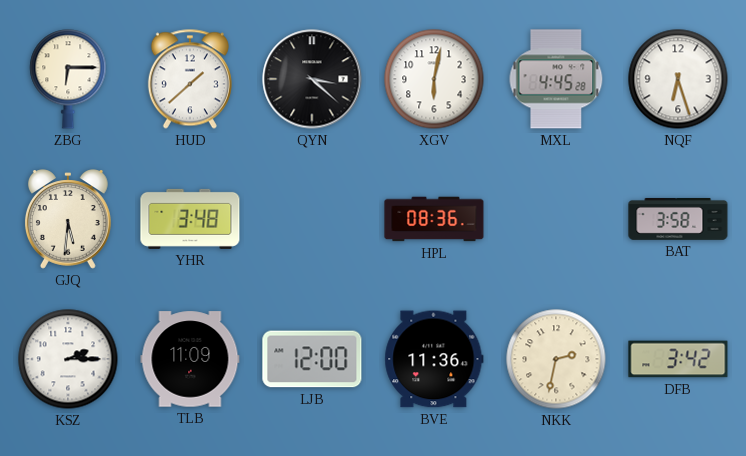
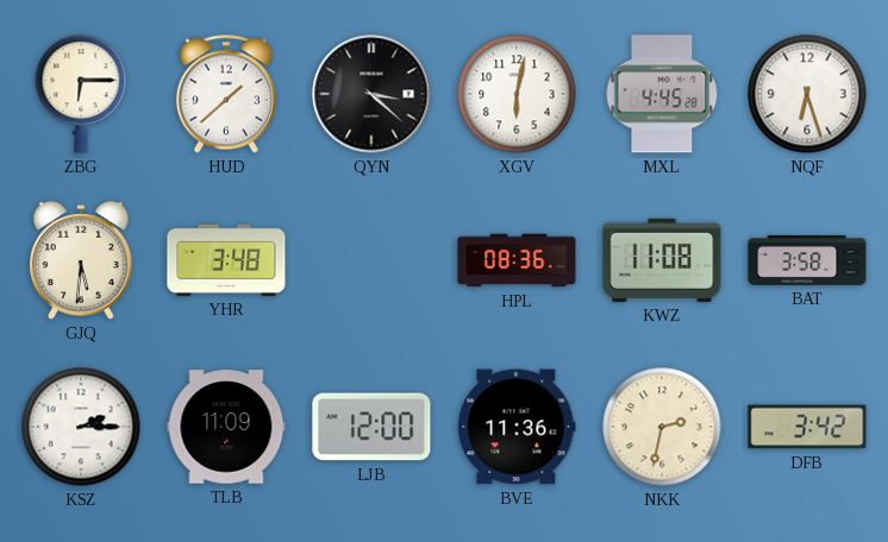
KWZ: none -> 11:08
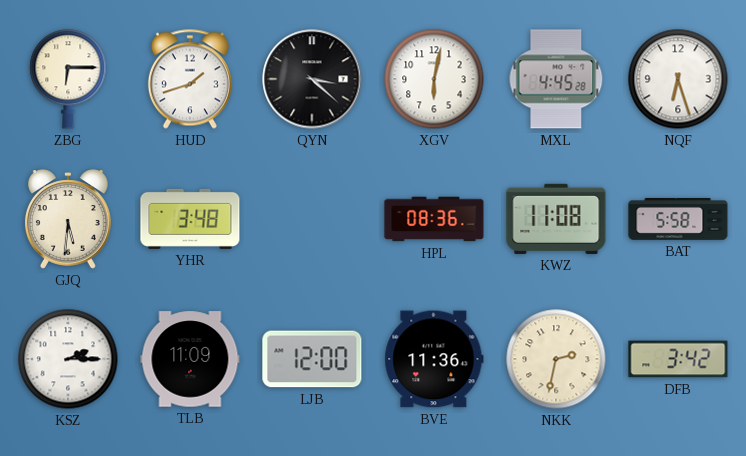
HUD: 1:38 -> 1:42
BAT: 3:58 -> 5:58
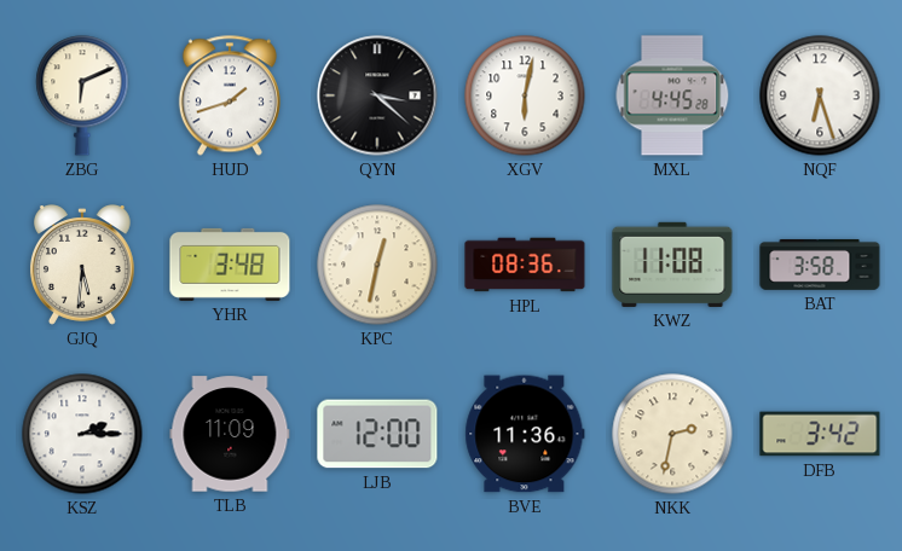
ZBG: 6:15 -> 6:11
KPC: none -> 12:32
BAT: 5:58 -> 3:58
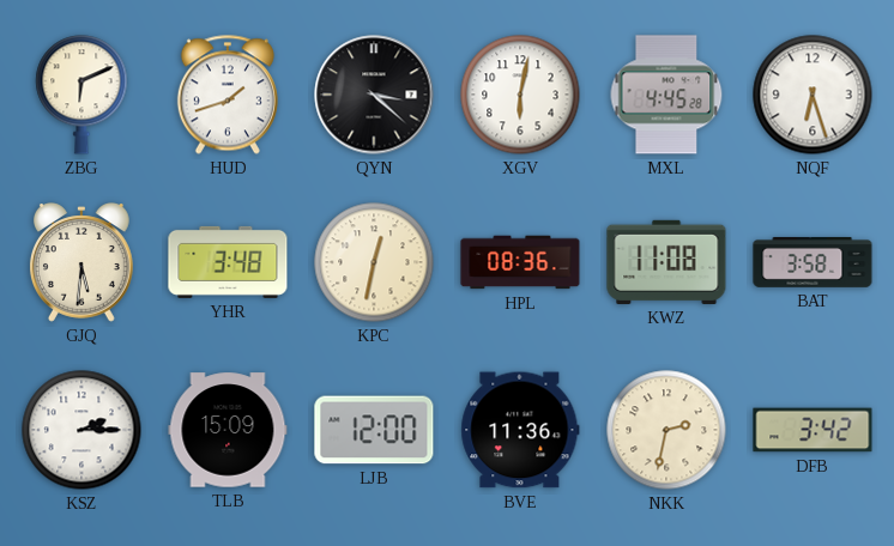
TLB: 11:09 -> 15:09
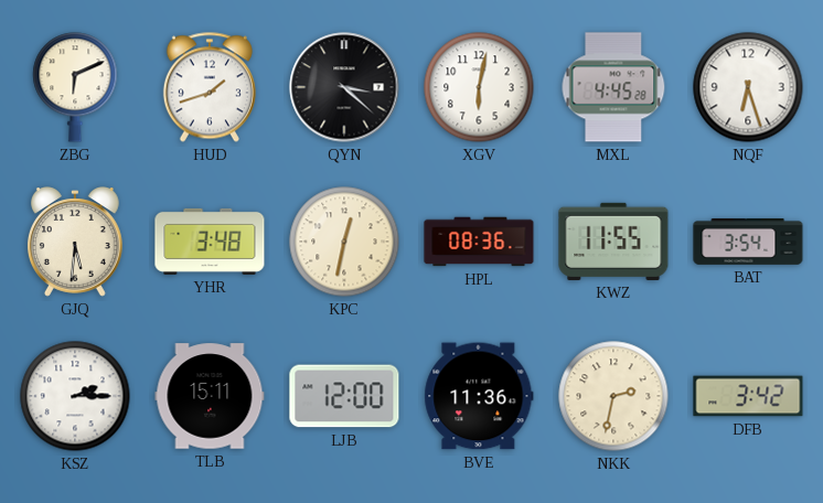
KWZ: 11:08 -> 11:55
BAT: 3:58 -> 3:54
TLB: 15:09 -> 15:11
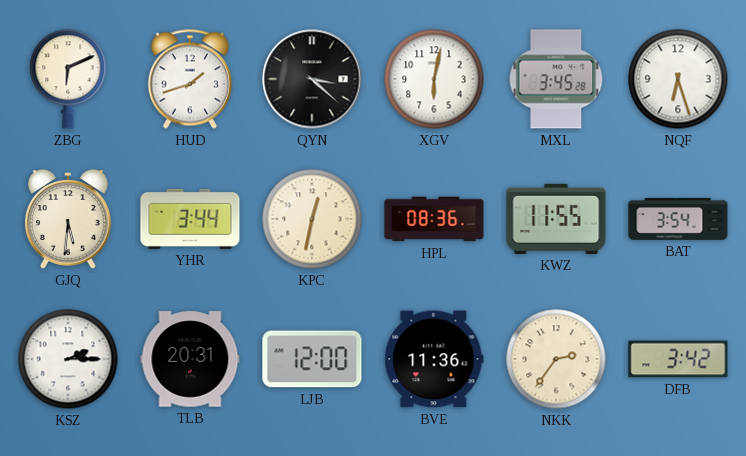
MXL: 4:45 -> 3:45
YHR: 3:48 -> 3:44
TLB: 15:11 -> 20:31
NKK: 2:32 -> 2:36
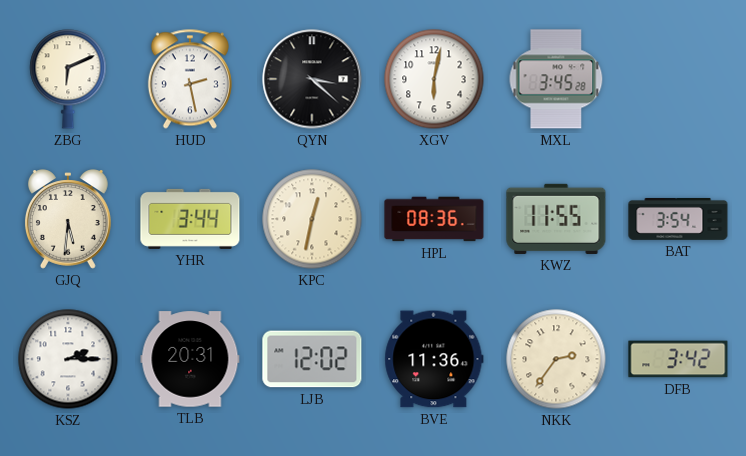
HUD: 1:42 -> 2:28
NQF: 6:27 -> none
LJB: 12:00 -> 12:02
